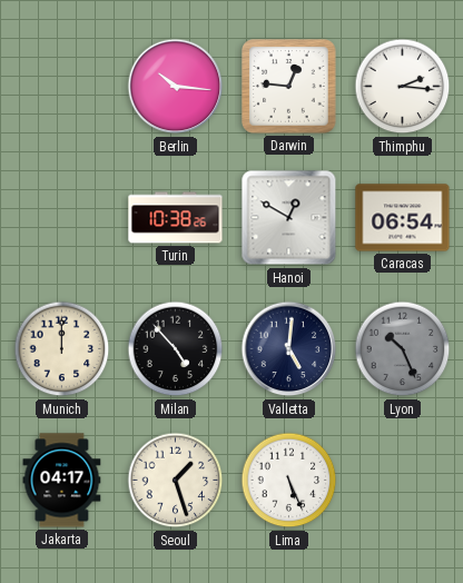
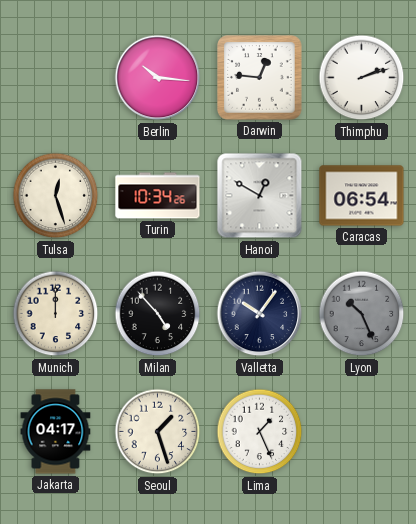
Thimphu: 2:16 -> 2:12
Tulsa: none -> 12:27
Turin: 10:38 -> 10:34
Valletta: 5:01 -> 10:06
Lima: 5:26 -> 1:26
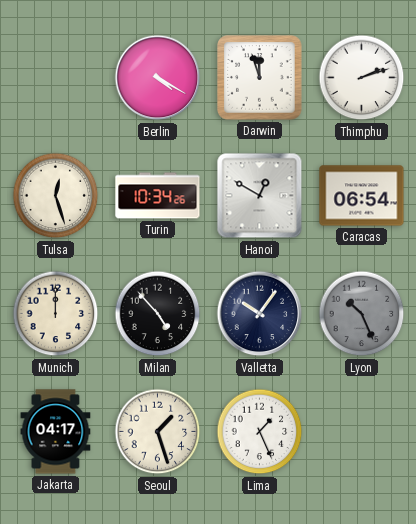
Berlin: 10:16 -> 4:20
Darwin: 12:46 -> 11:57
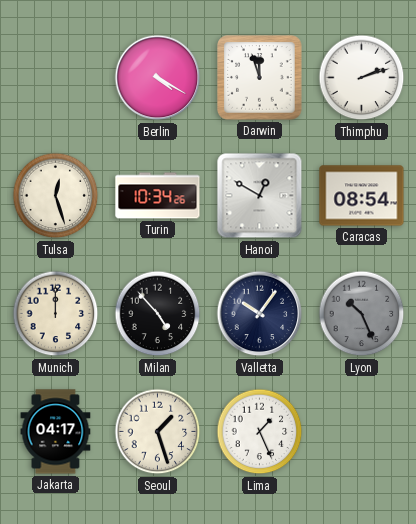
Caracas: 06:54 -> 08:54
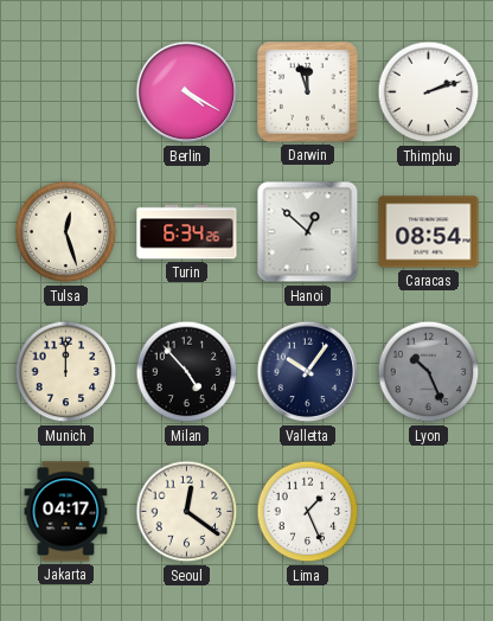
Turin: 10:34 -> 6:34
Hanoi: 12:50 -> 12:52
Seoul: 1:27 -> 12:21
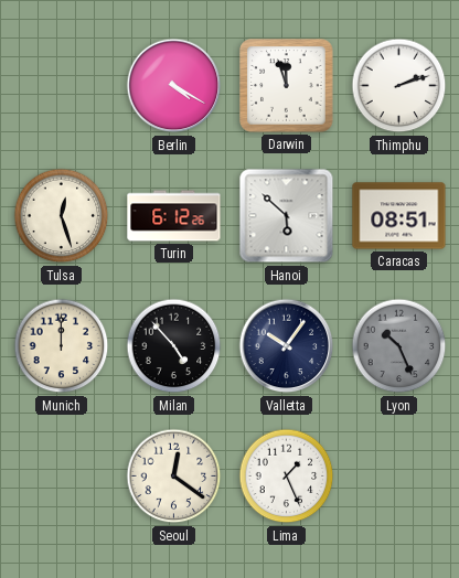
Turin: 6:34 -> 6:12
Hanoi: 12:52 -> 5:52
Caracas: 08:54 -> 08:51
Jakarta: 04:17 -> none
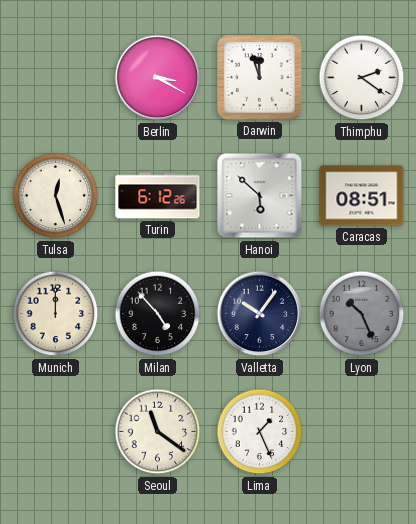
Berlin: 4:20 -> 3:20
Thimphu: 2:12 -> 2:21
Seoul: 12:21 -> 11:21
